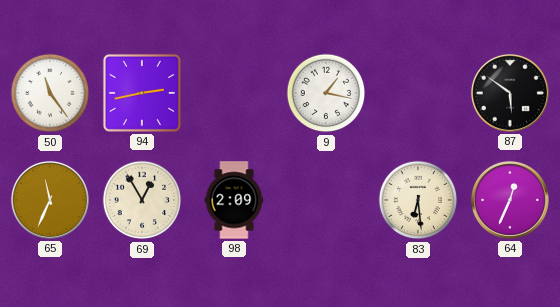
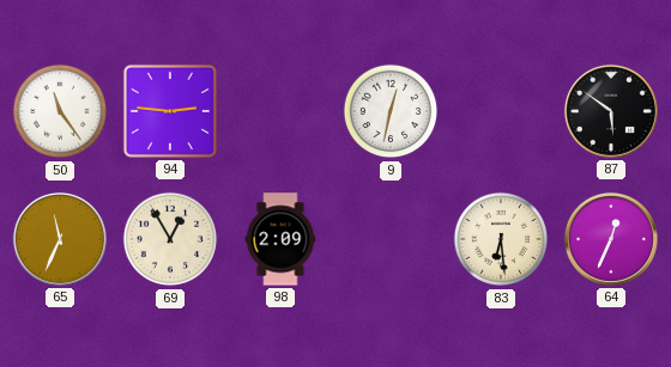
94: 2:43 -> 2:46
9: 1:17 -> 12:32
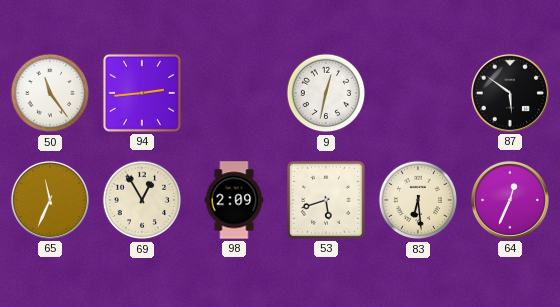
94: 2:46 -> 2:44
53: none -> 5:42
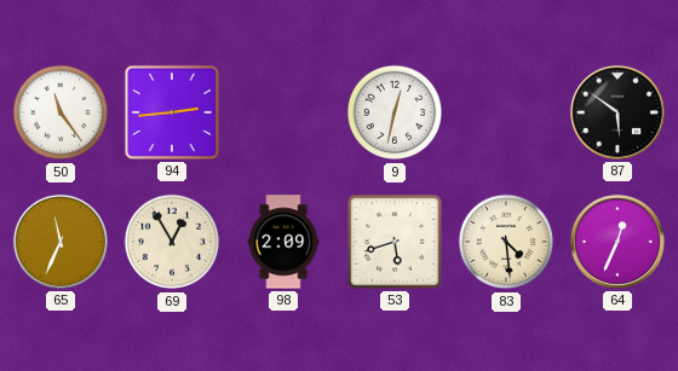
83: 6:29 -> 4:29
